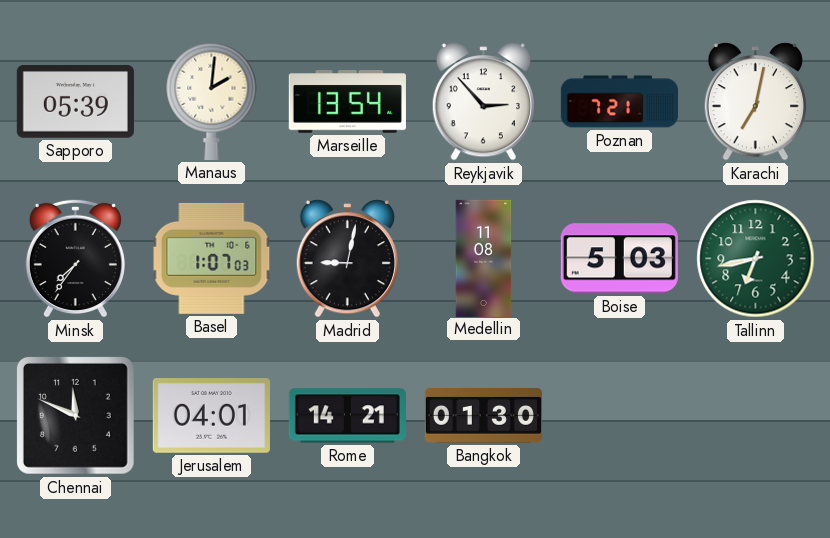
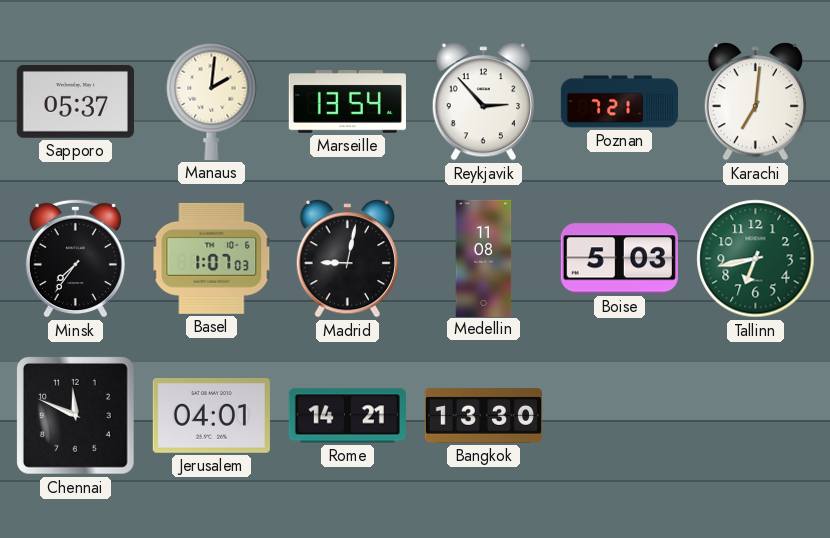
Sapporo: 05:39 -> 05:37
Karachi: 7:02 -> 7:01
Bangkok: 01:30 -> 13:30
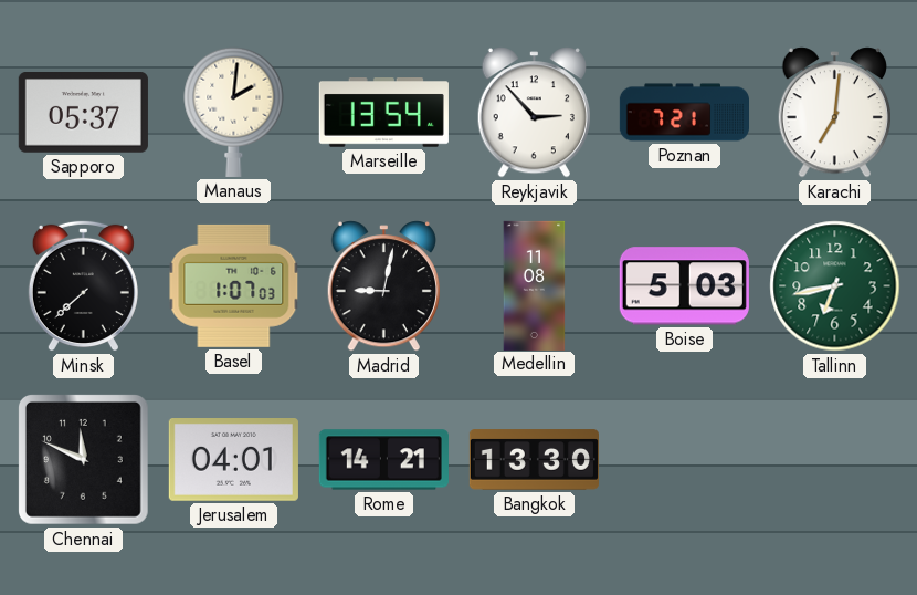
Minsk: 7:36 -> 7:38
